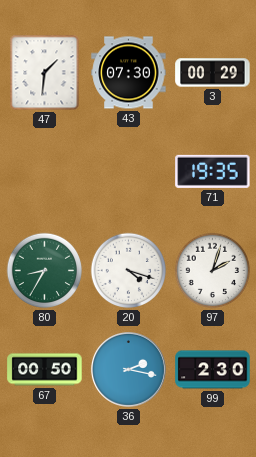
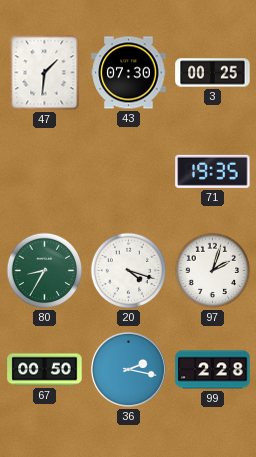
3: 00:29 -> 00:25
99: 2:30 -> 2:28
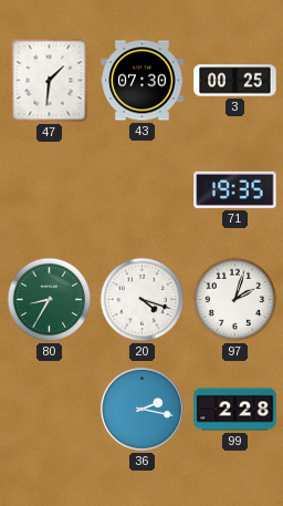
67: 00:50 -> none
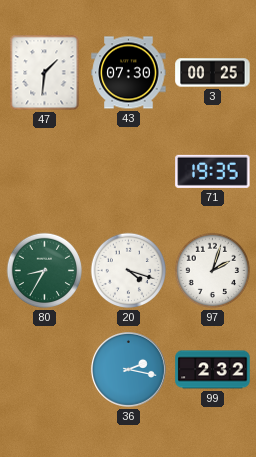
99: 2:28 -> 2:32
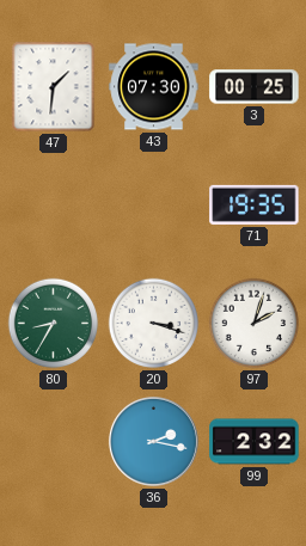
20: 4:18 -> 3:18
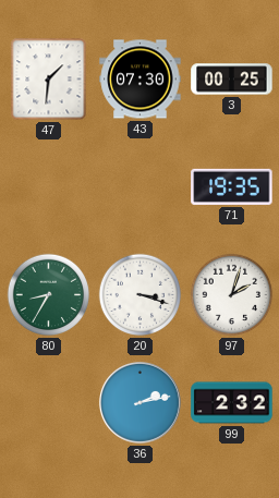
36: 2:17 -> 2:13
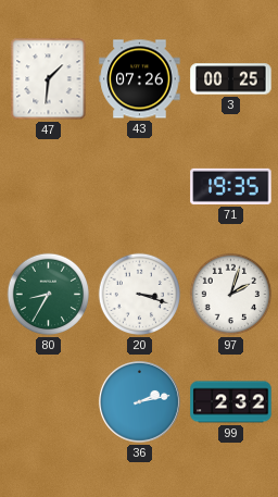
43: 07:30 -> 07:26
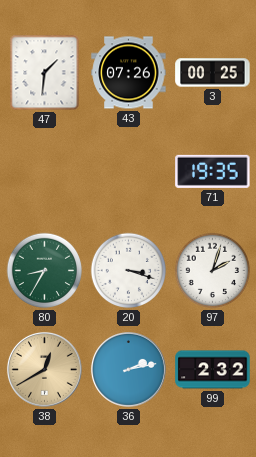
38: none -> 12:40
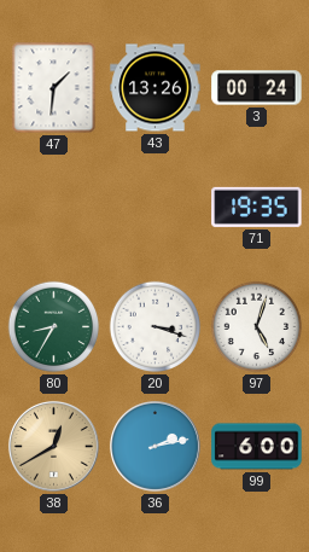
43: 07:26 -> 13:26
3: 00:25 -> 00:24
97: 2:03 -> 5:03
99: 2:32 -> 6:00
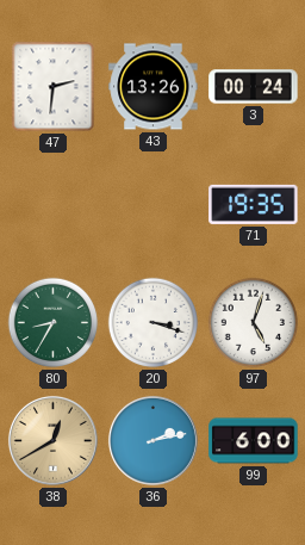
47: 1:31 -> 2:31
